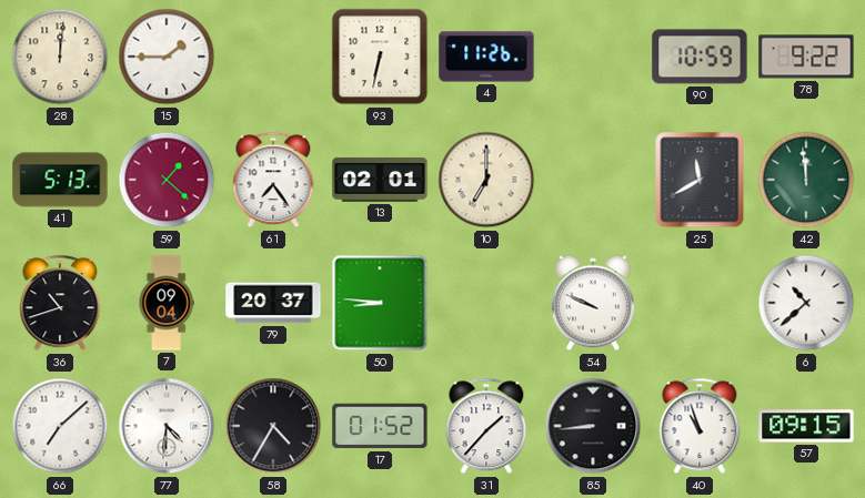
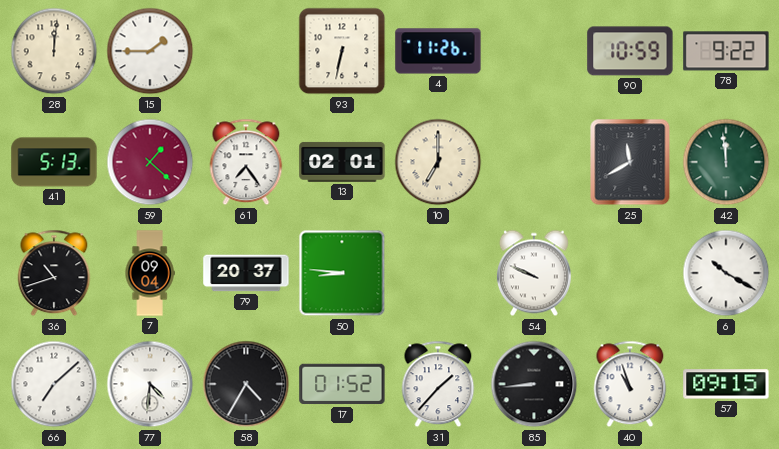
6: 10:38 -> 10:20
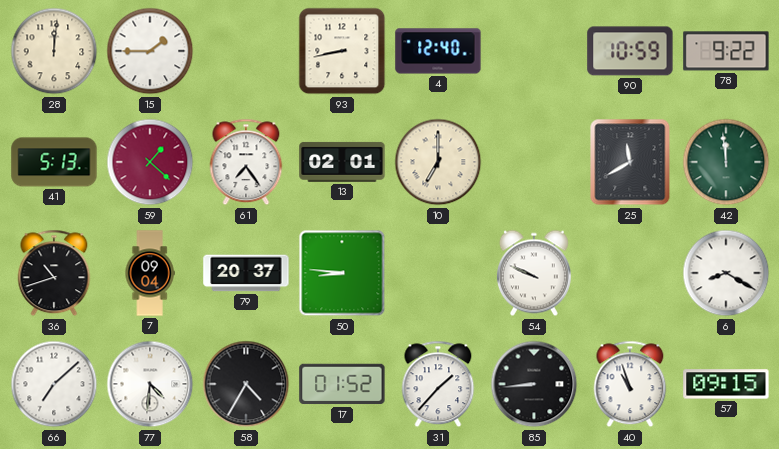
93: 6:32 -> 8:43
4: 11:26 -> 12:40
6: 10:20 -> 8:20
